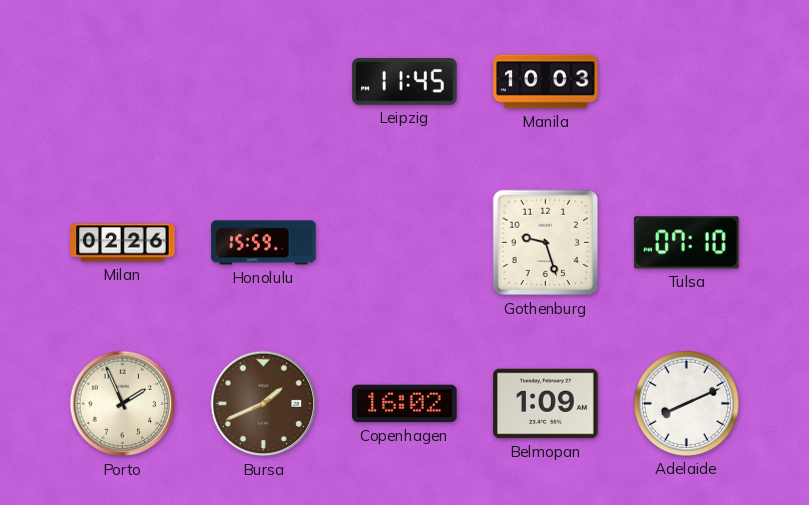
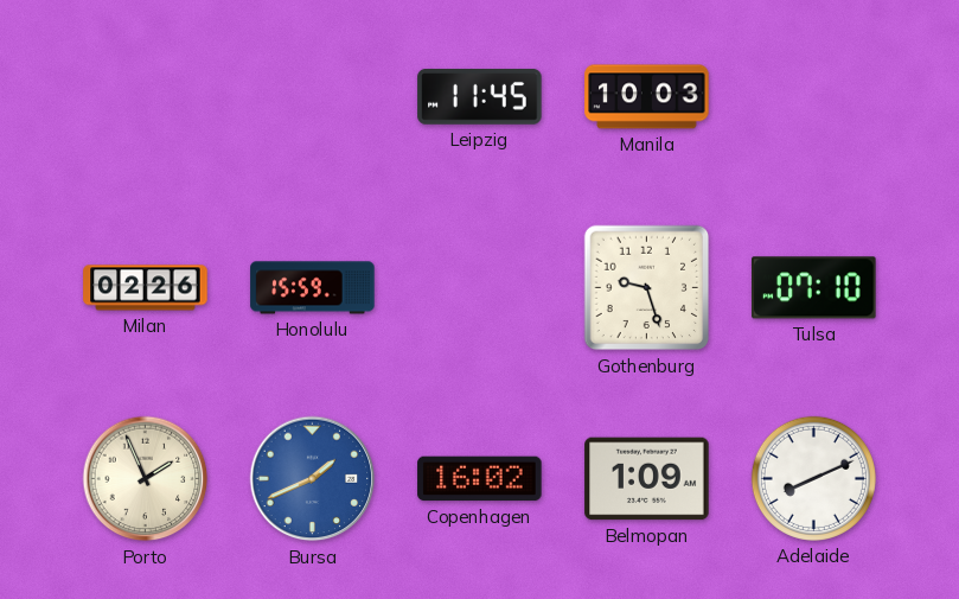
Bursa dial: brown -> blue
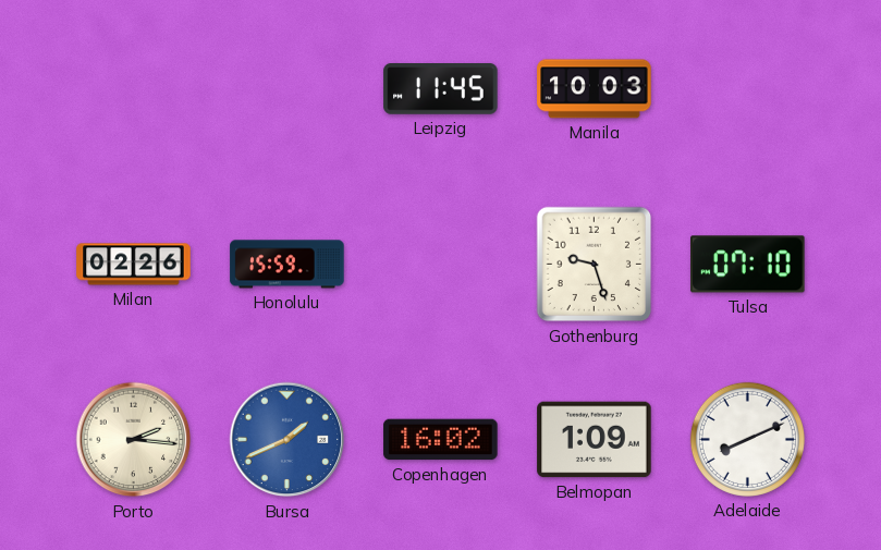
Porto: 1:56 -> 2:16
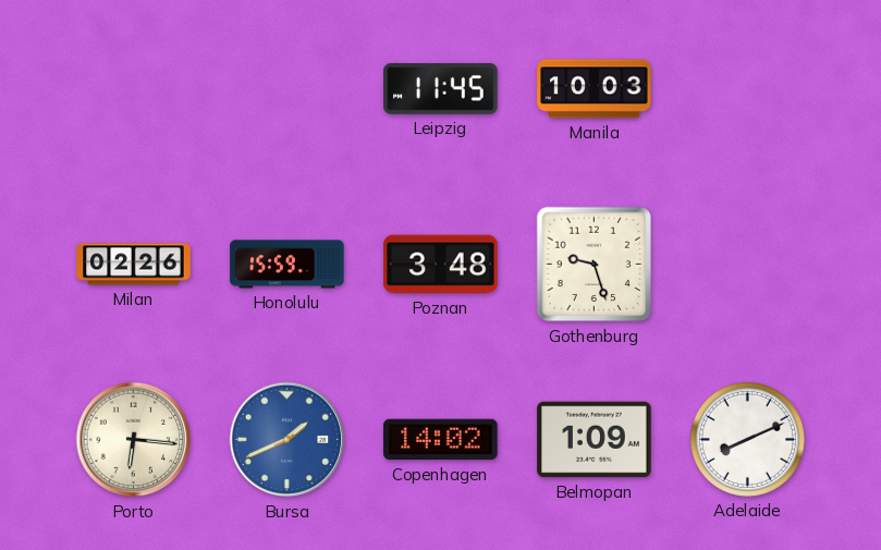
Poznan: none -> 3:48
Tulsa: 07:10 -> none
Porto: 2:16 -> 6:16
Copenhagen: 16:02 -> 14:02
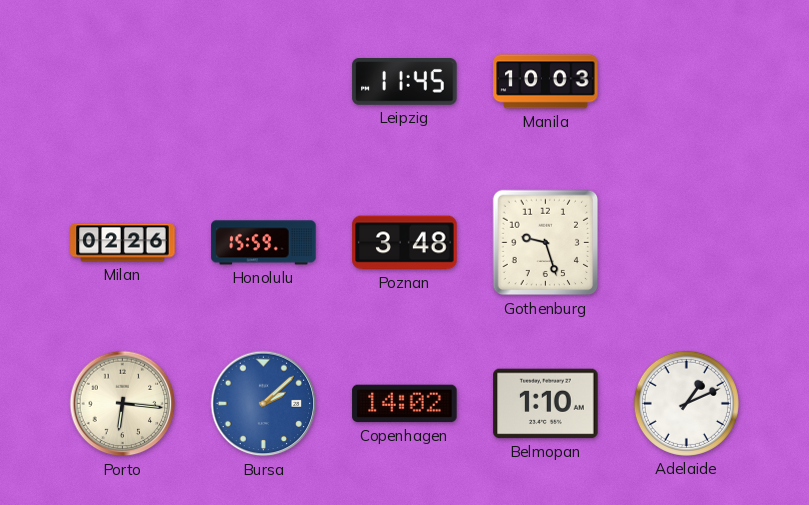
Bursa: 1:41 -> 2:08
Belmopan: 1:09 -> 1:10
Adelaide: 8:11 -> 1:11
